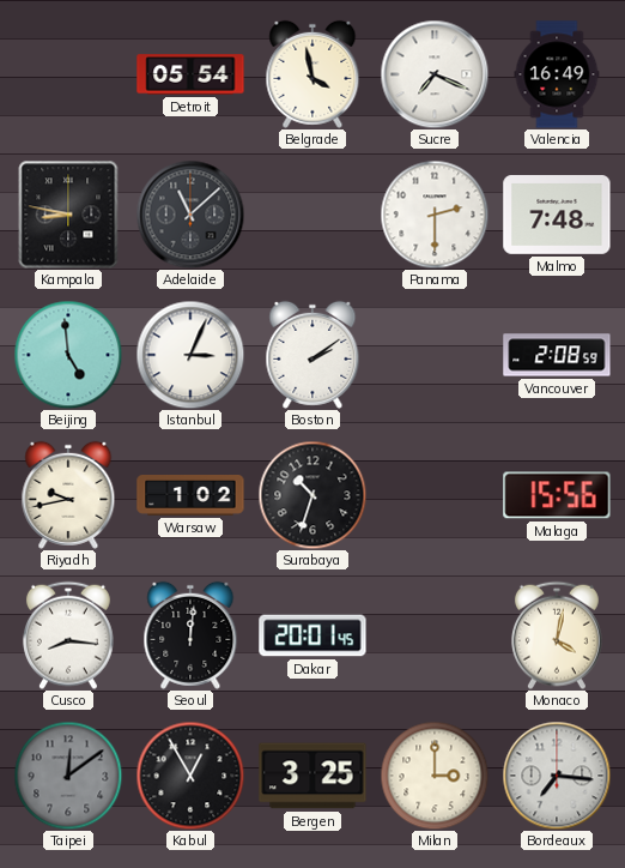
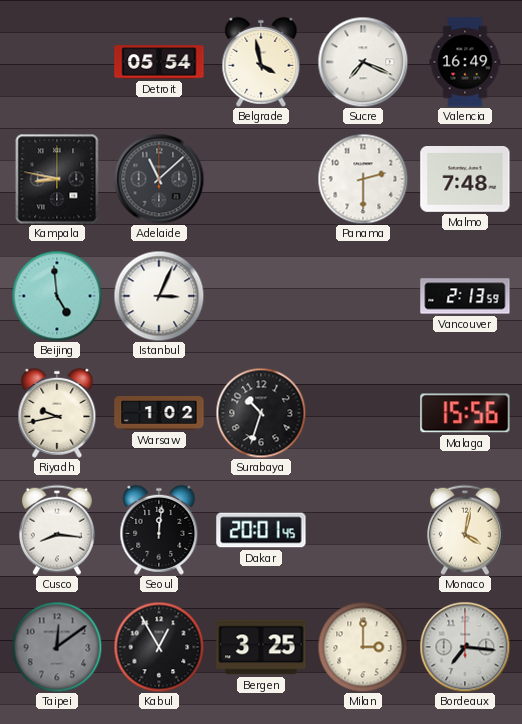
Boston: 2:09 -> none
Vancouver: 2:08 -> 2:13
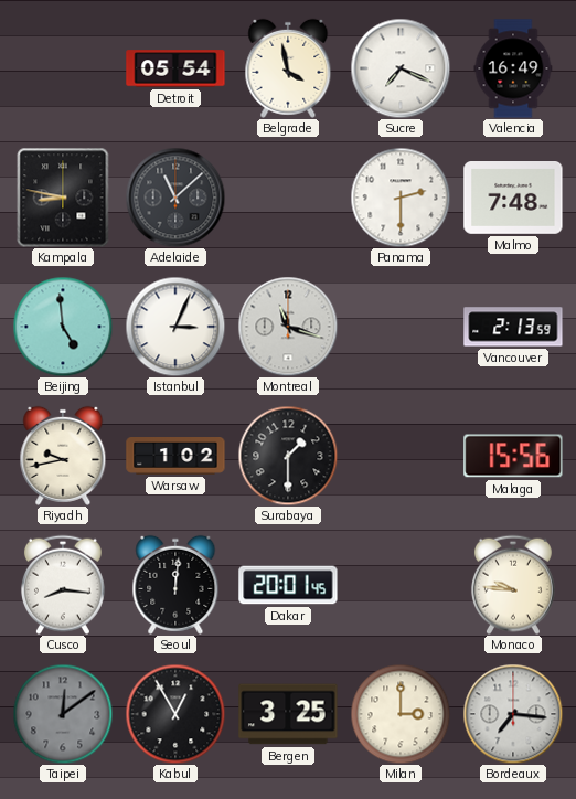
Montreal: none -> 11:18
Surabaya: 10:33 -> 1:30
Monaco: 4:02 -> 9:46
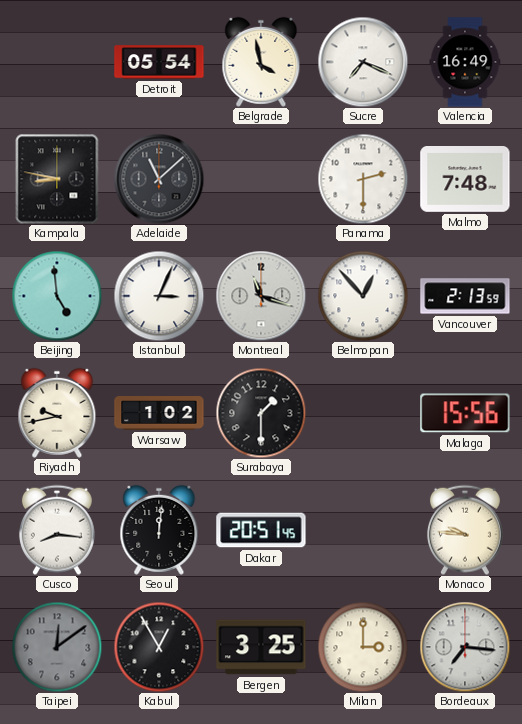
Belmopan: none -> 12:53
Dakar: 20:01 -> 20:51
